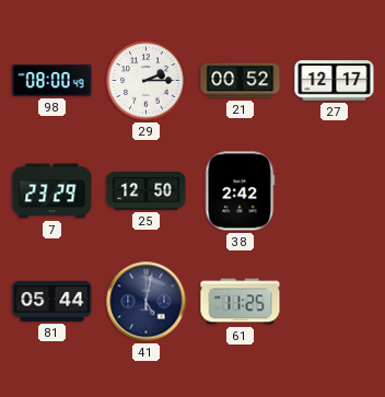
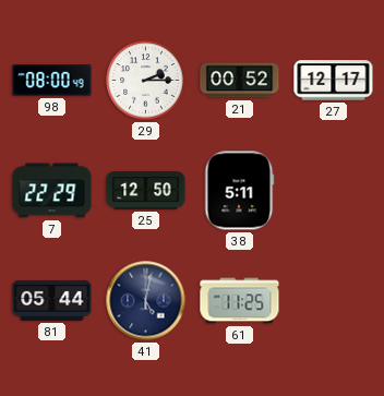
7: 23:29 -> 22:29
38: 2:42 -> 5:11
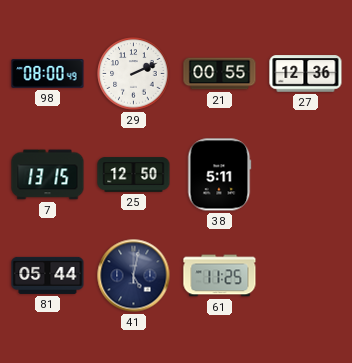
29: 2:15 -> 2:11
21: 00:52 -> 00:55
27: 12:17 -> 12:36
7: 22:29 -> 13:15
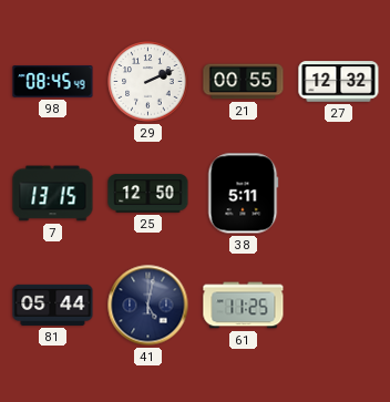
98: 08:00 -> 08:45
27: 12:36 -> 12:32
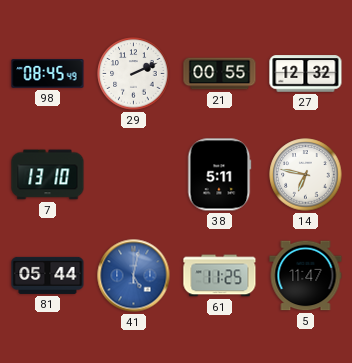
7: 13:15 -> 13:10
25: 12:50 -> none
14: none -> 6:47
41 dial: navy -> blue
5: none -> 11:47
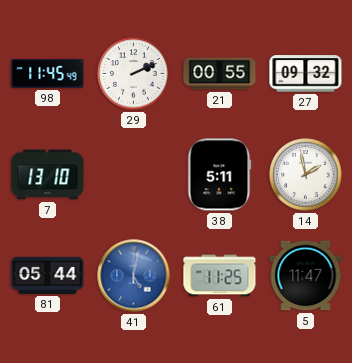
98: 08:45 -> 11:45
27: 12:32 -> 09:32
14: 6:47 -> 1:58
